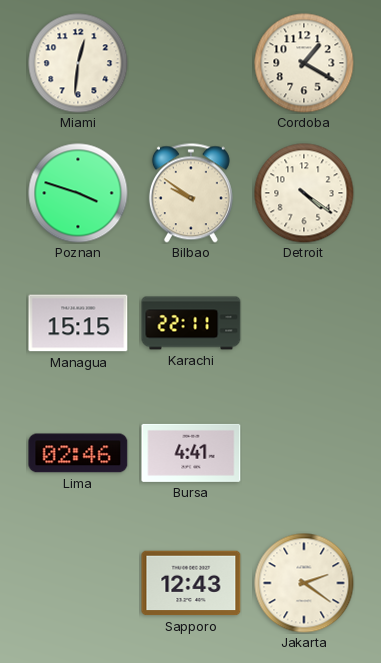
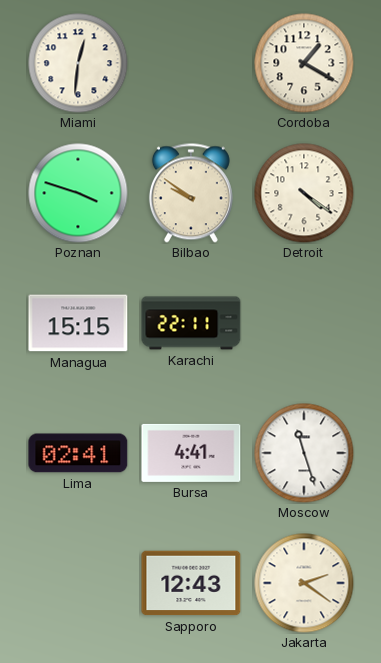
Lima: 02:46 -> 02:41
Moscow: none -> 11:27
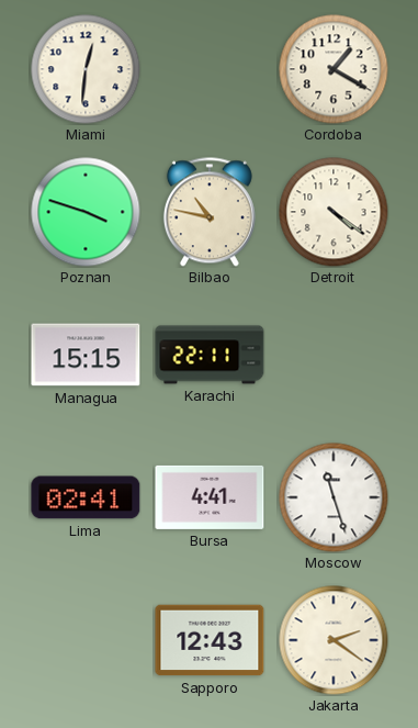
Bilbao: 9:51 -> 10:47
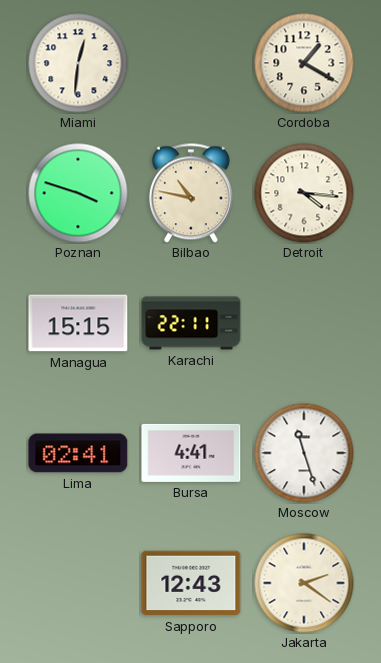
Detroit: 4:21 -> 4:16
